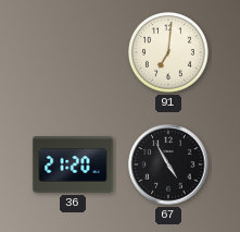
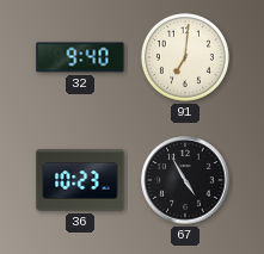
32: none -> 9:40
36: 21:20 -> 10:23
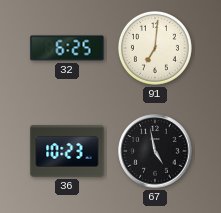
32: 9:40 -> 6:25
67: 4:55 -> 4:58
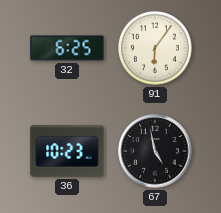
91: 7:01 -> 6:06
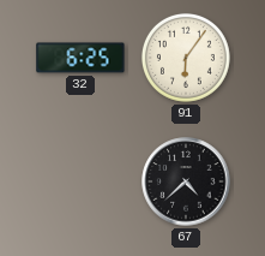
36: 10:23 -> none
67: 4:58 -> 4:38
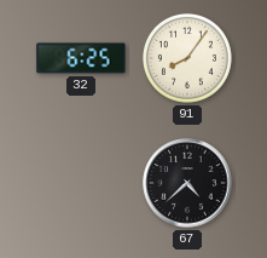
91: 6:06 -> 8:06
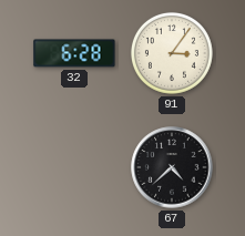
32: 6:25 -> 6:28
91: 8:06 -> 3:06
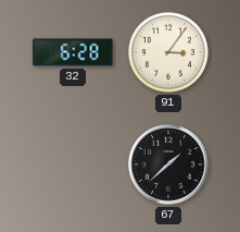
67: 4:38 -> 1:38
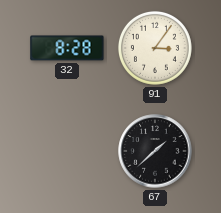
32: 6:28 -> 8:28
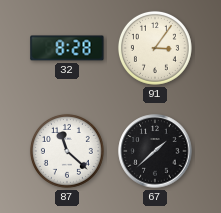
87: none -> 11:22
